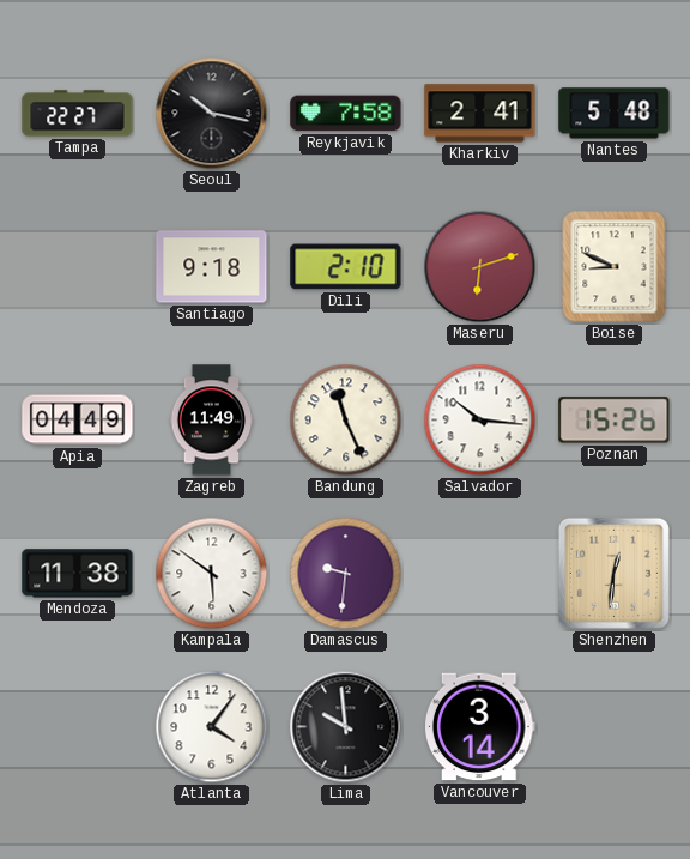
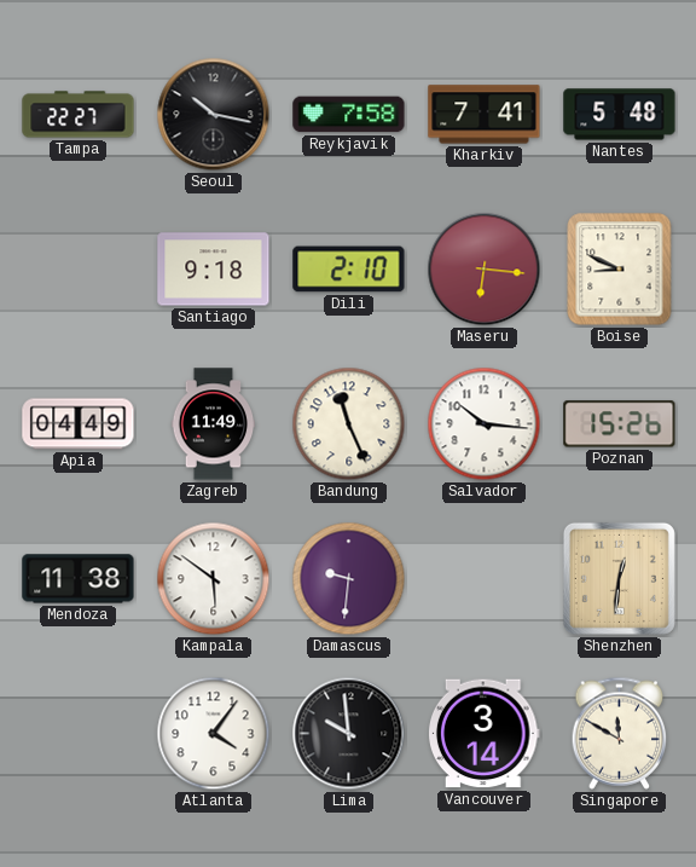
Kharkiv: 2:41 -> 7:41
Maseru: 6:12 -> 6:16
Singapore: none -> 11:50
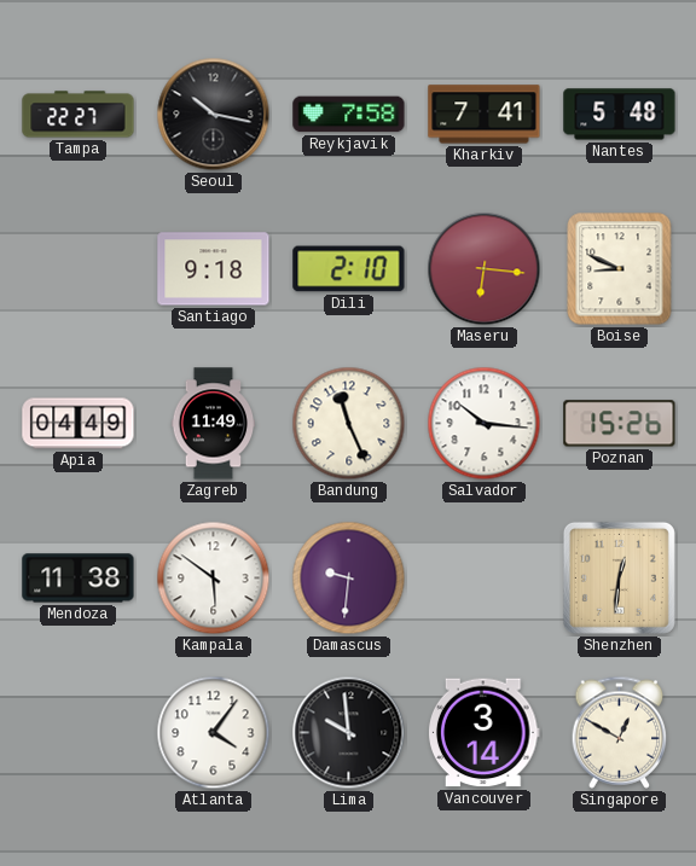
Singapore: 11:50 -> 12:50
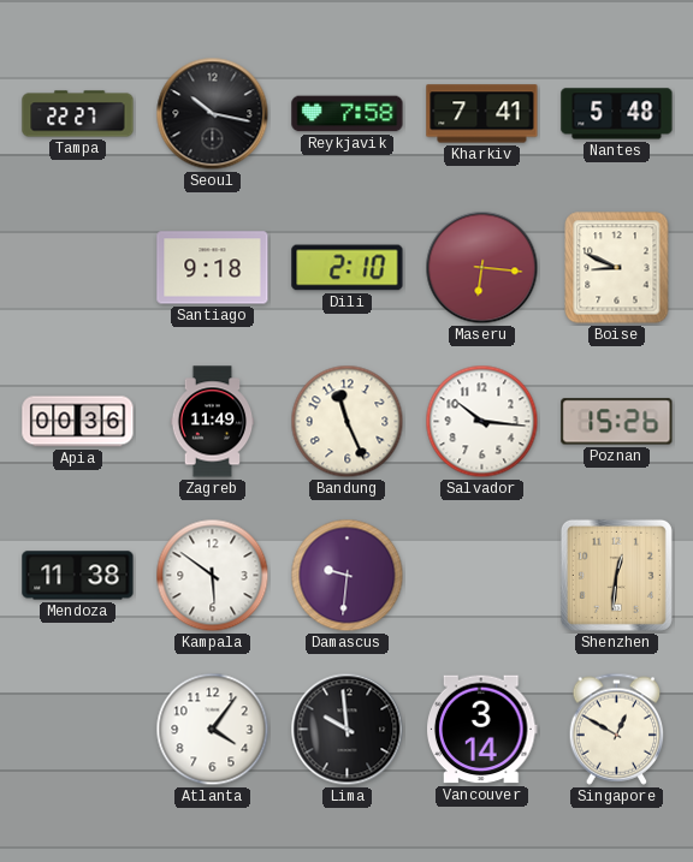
Apia: 04:49 -> 00:36
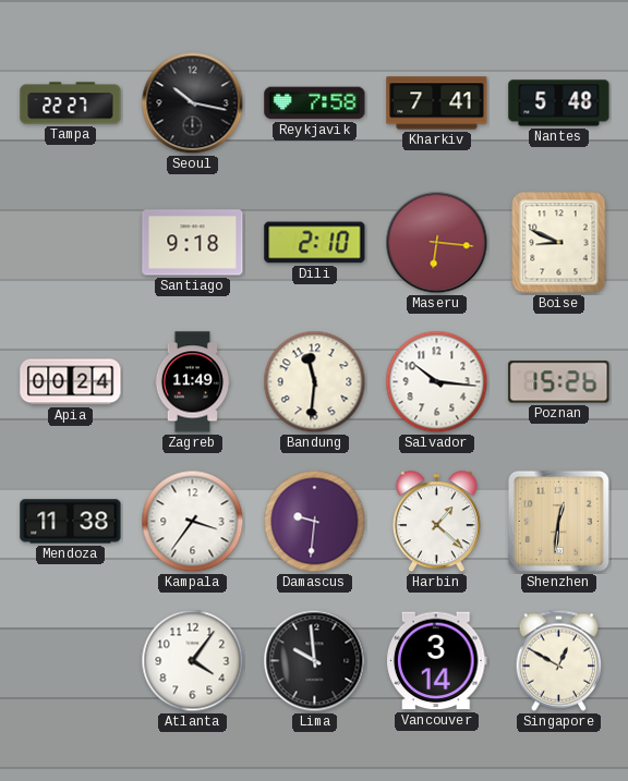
Apia: 00:36 -> 00:24
Bandung: 11:26 -> 11:31
Kampala: 5:51 -> 3:36
Harbin: none -> 1:22
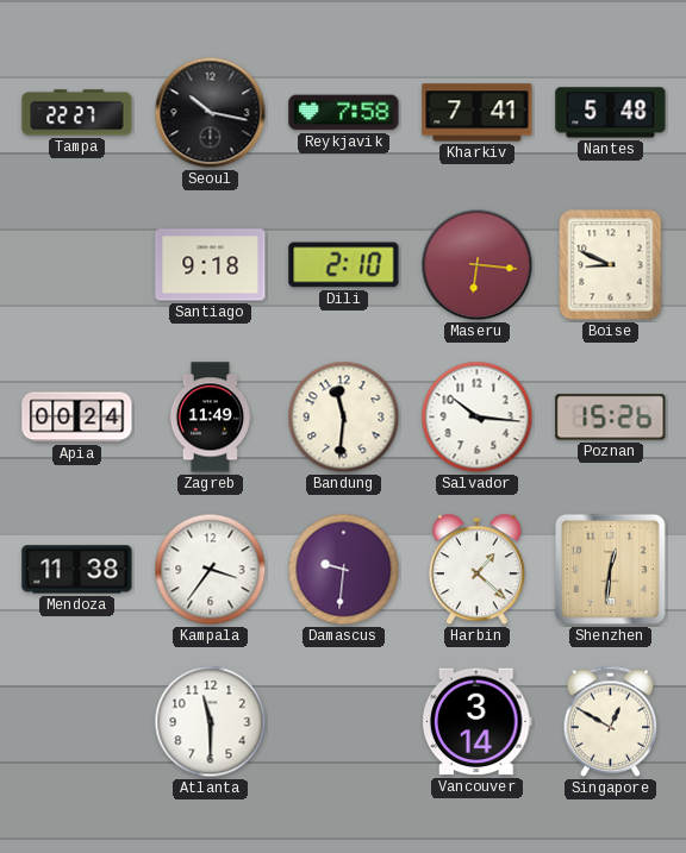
Atlanta: 4:06 -> 11:30
Lima: 9:59 -> none
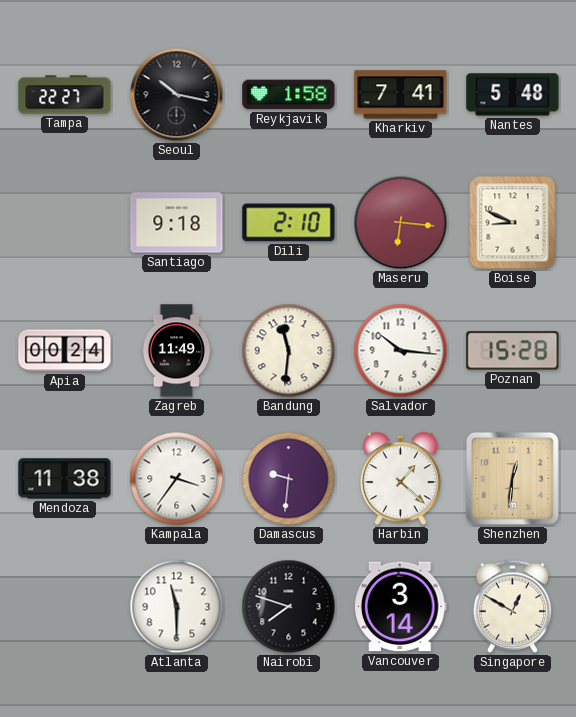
Reykjavik: 7:58 -> 1:58
Poznan: 15:26 -> 15:28
Nairobi: none -> 7:48
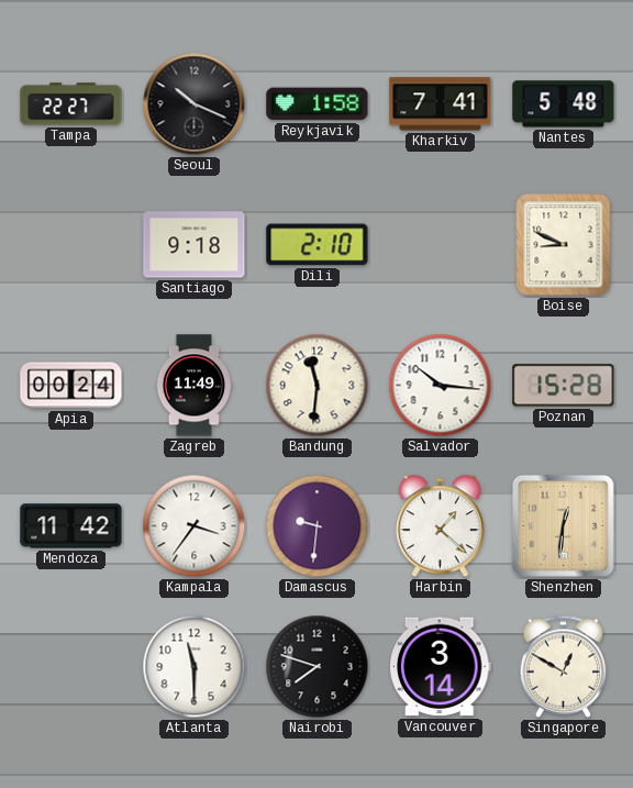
Seoul: 10:17 -> 10:19
Maseru: 6:16 -> none
Mendoza: 11:38 -> 11:42
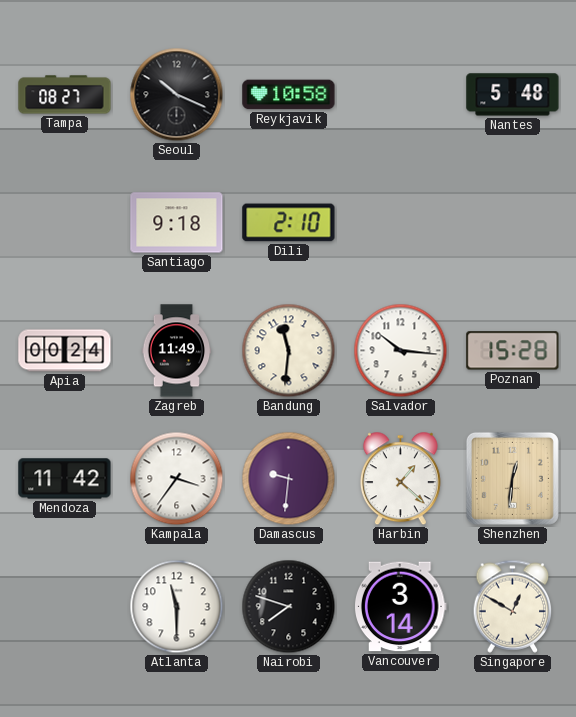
Tampa: 22:27 -> 08:27
Reykjavik: 1:58 -> 10:58
Kharkiv: 7:41 -> none
Boise: 8:49 -> none
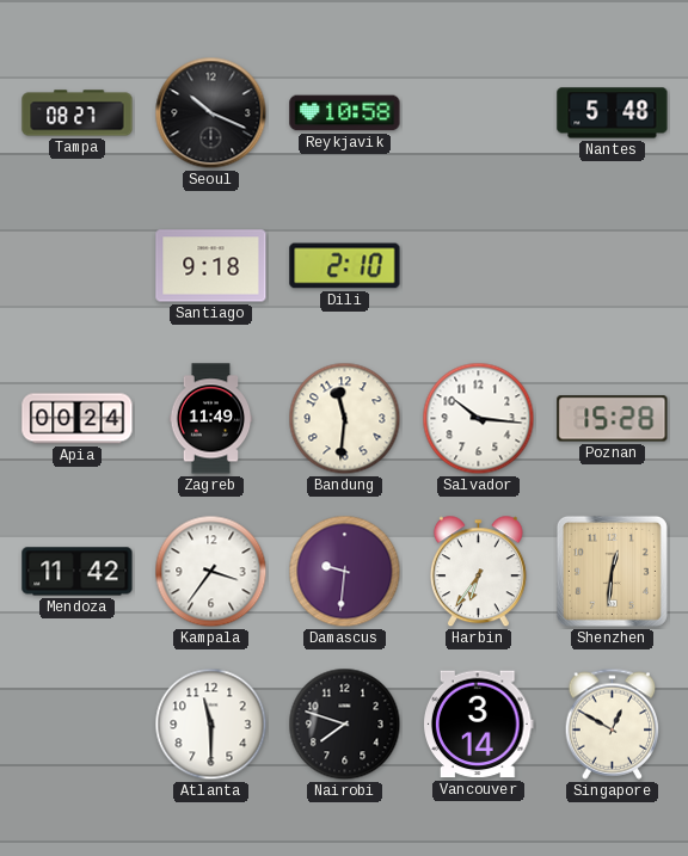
Harbin: 1:22 -> 6:36
